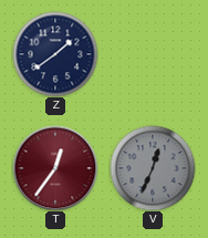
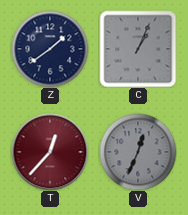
C: none -> 1:04
T: 12:36 -> 12:37
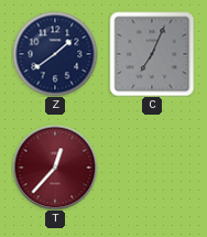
C: 1:04 -> 7:04
V: 12:34 -> none
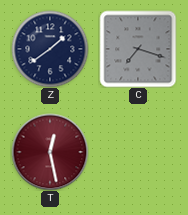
C: 7:04 -> 7:18
T: 12:37 -> 12:28
